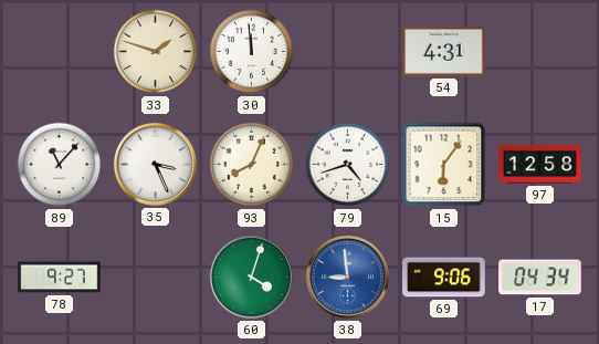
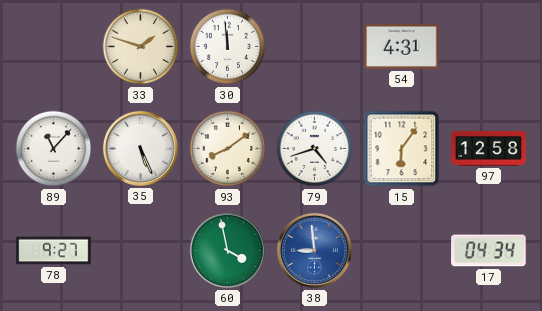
35: 3:26 -> 5:26
93: 8:04 -> 8:09
60: 4:03 -> 3:58
69: 9:06 -> none
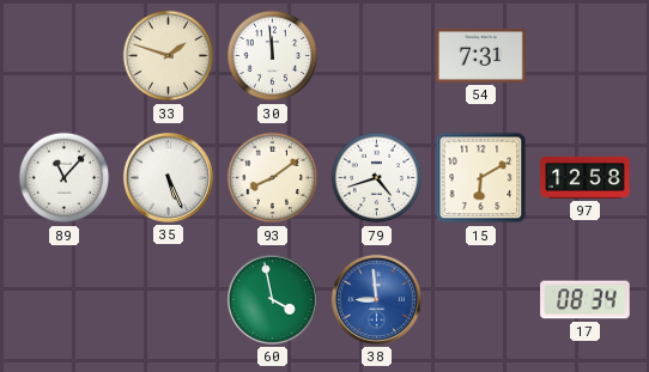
54: 4:31 -> 7:31
15: 6:06 -> 6:10
78: 9:27 -> none
17: 04:34 -> 08:34
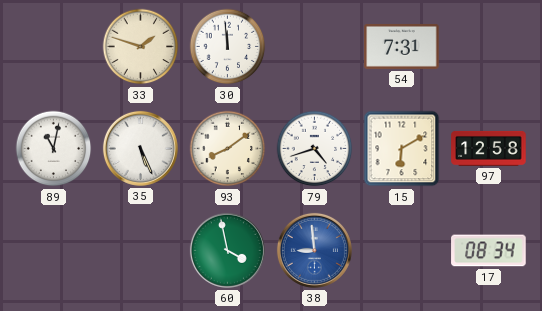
89: 11:07 -> 11:02
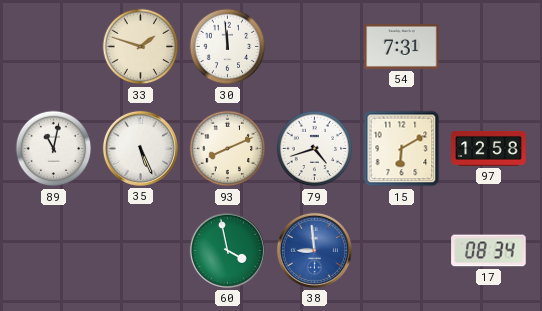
93: 8:09 -> 8:11
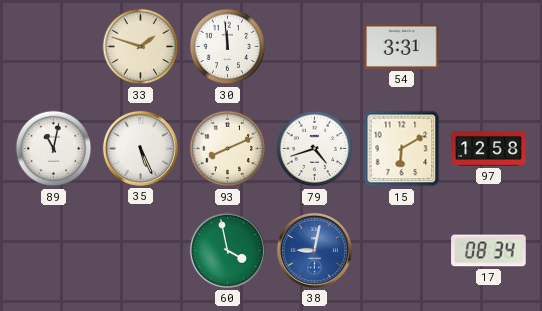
54: 7:31 -> 3:31
38: 8:59 -> 9:02
